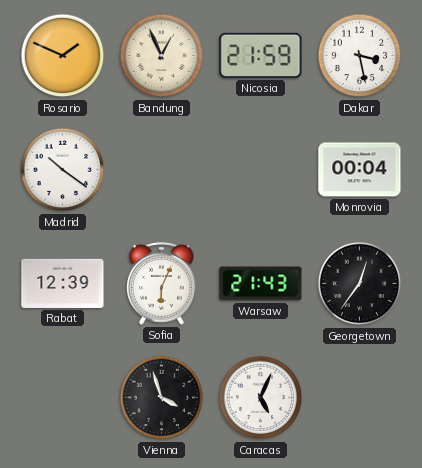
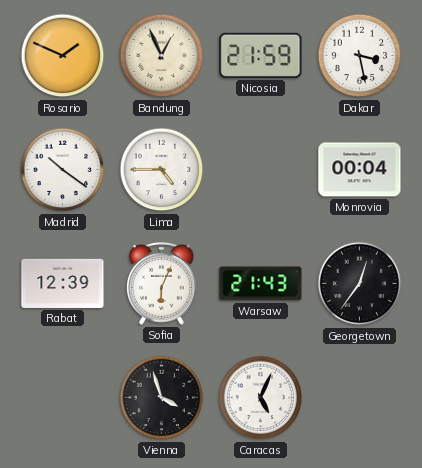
Lima: none -> 4:45
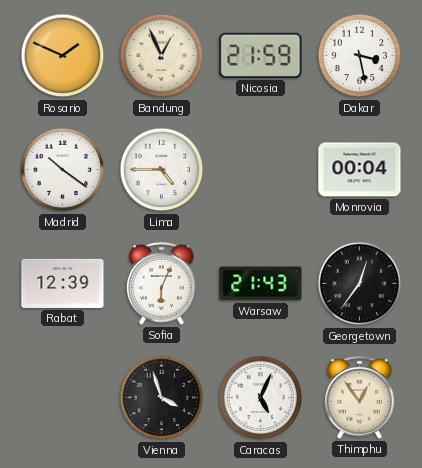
Thimphu: none -> 12:54
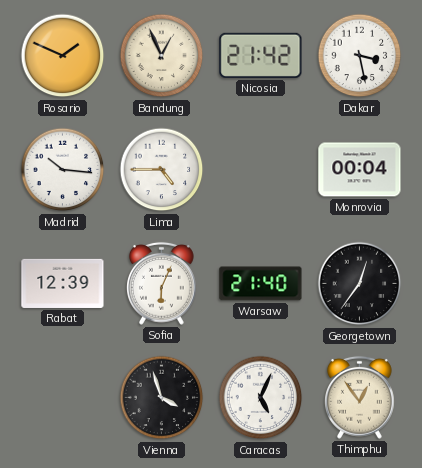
Nicosia: 21:59 -> 21:42
Madrid: 10:21 -> 10:16
Warsaw: 21:43 -> 21:40
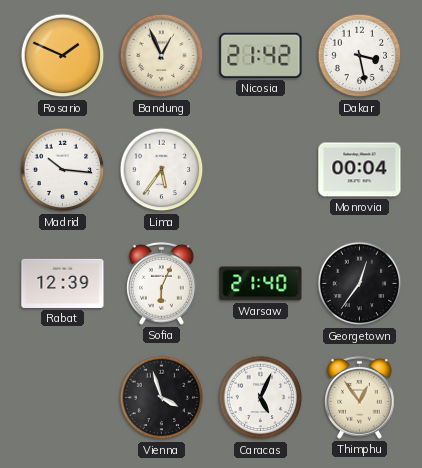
Lima: 4:45 -> 5:36
